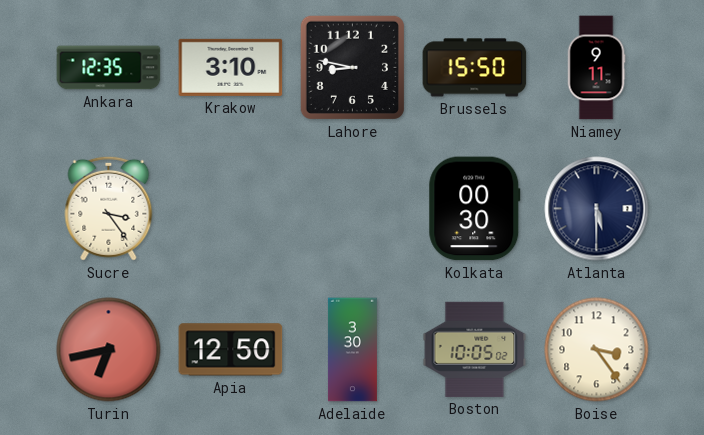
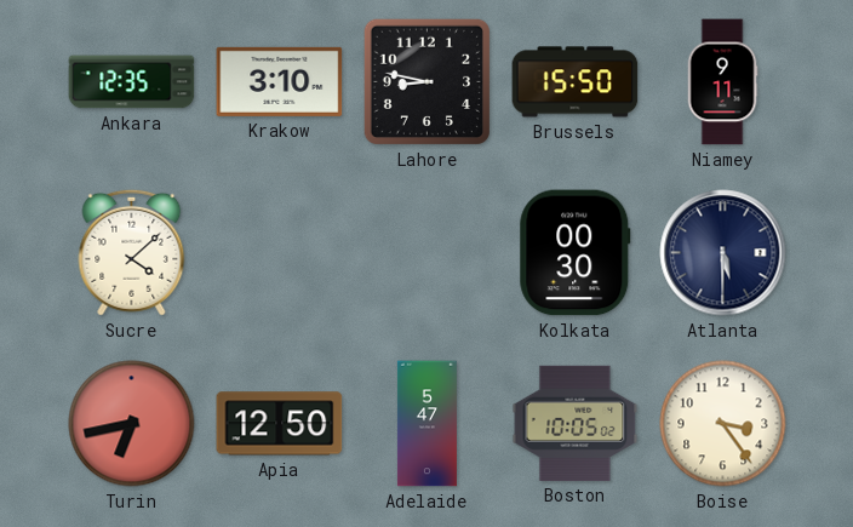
Sucre: 3:24 -> 4:08
Adelaide: 3:30 -> 5:47
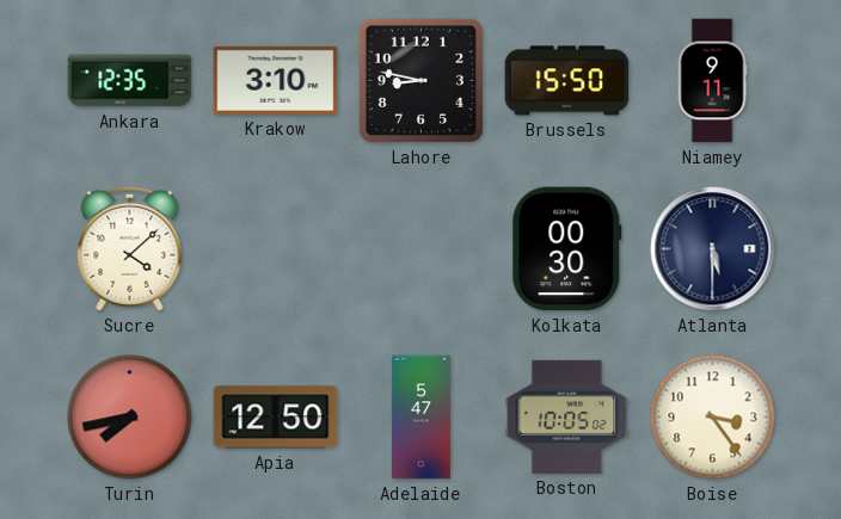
Turin: 6:43 -> 7:43
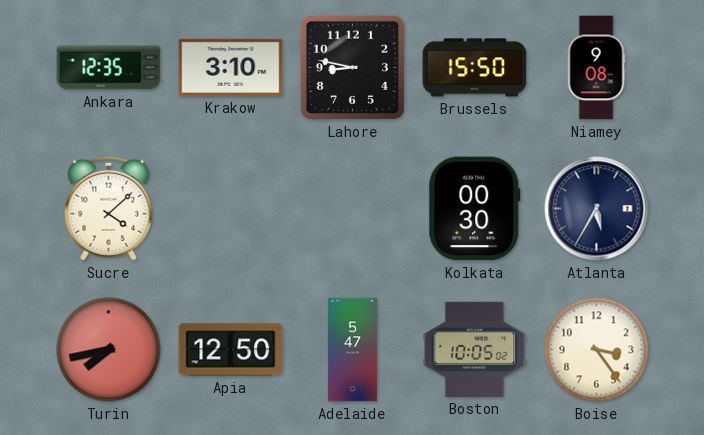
Niamey: 9:11 -> 9:08
Atlanta: 5:30 -> 5:35
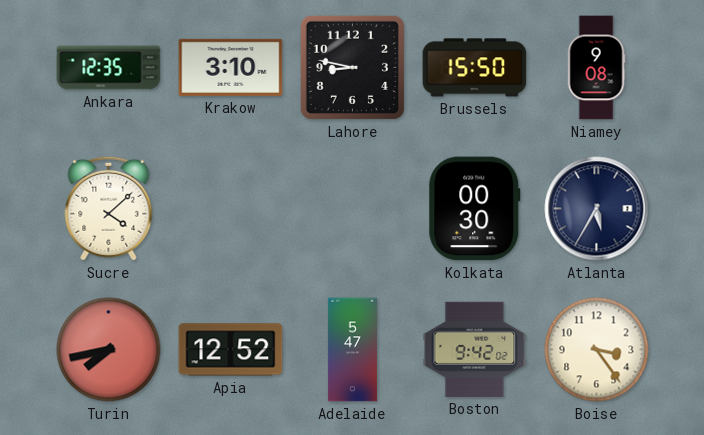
Apia: 12:50 -> 12:52
Boston: 10:05 -> 9:42
